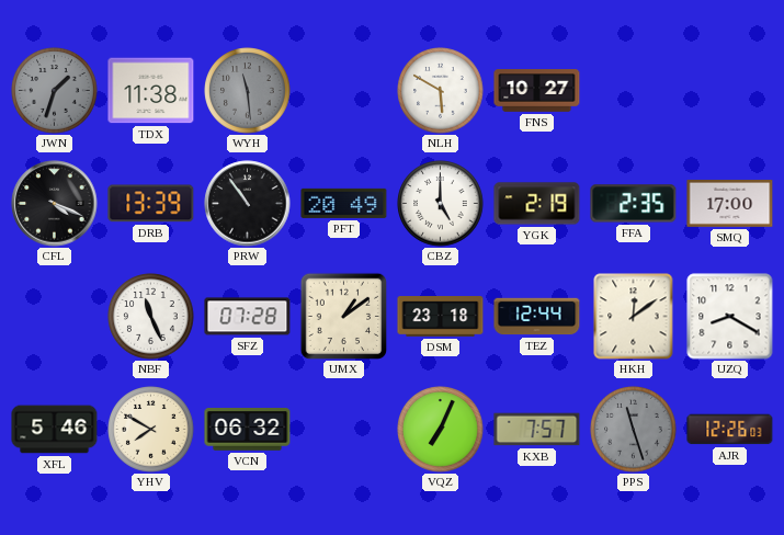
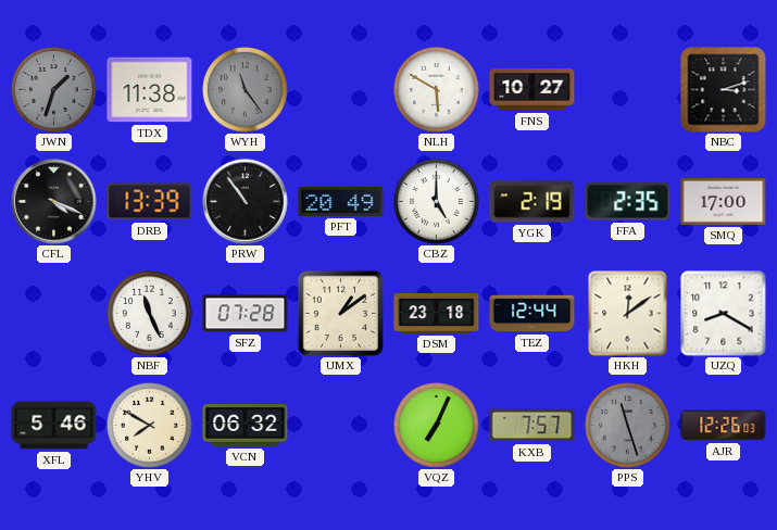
WYH: 11:29 -> 11:24
NBC: none -> 3:12
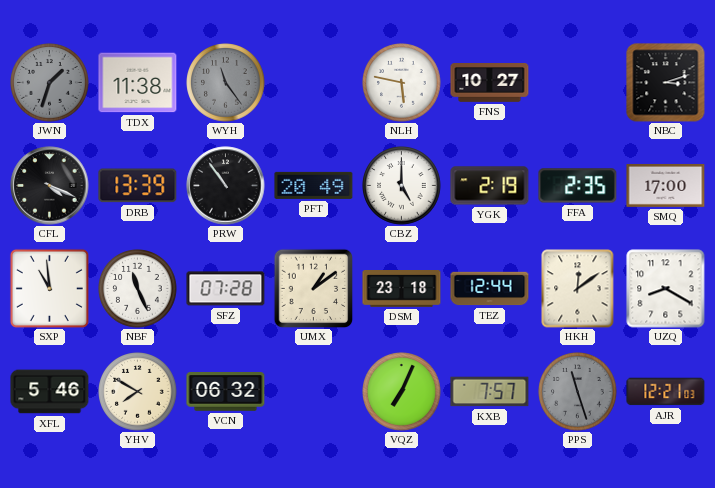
NLH: 5:50 -> 5:47
SXP: none -> 10:59
AJR: 12:26 -> 12:21
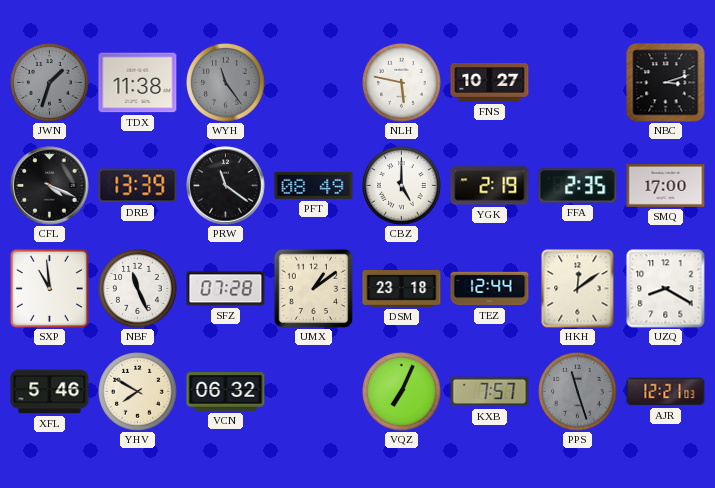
PRW: 10:54 -> 11:21
PFT: 20:49 -> 08:49
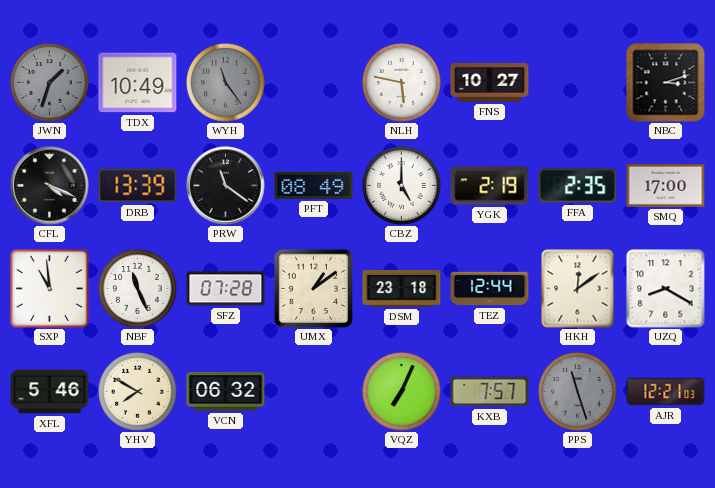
TDX: 11:38 -> 10:49
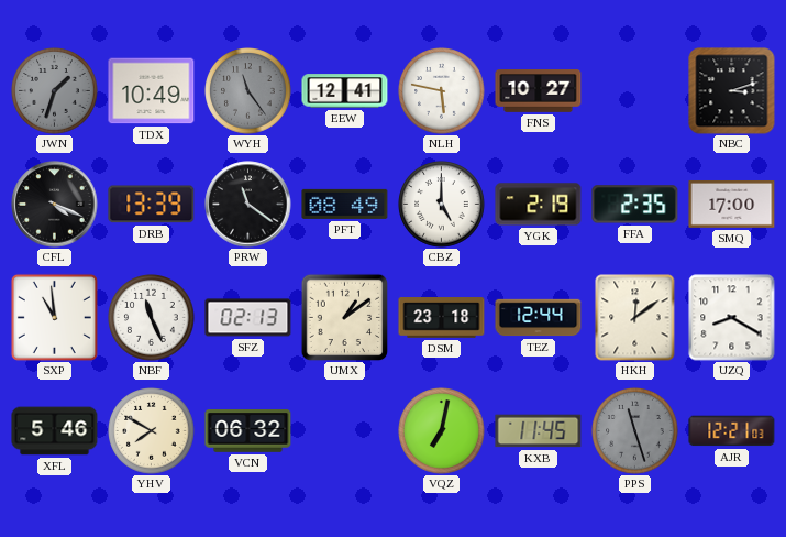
EEW: none -> 12:41
SFZ: 07:28 -> 02:13
VQZ: 7:04 -> 7:02
KXB: 7:57 -> 11:45
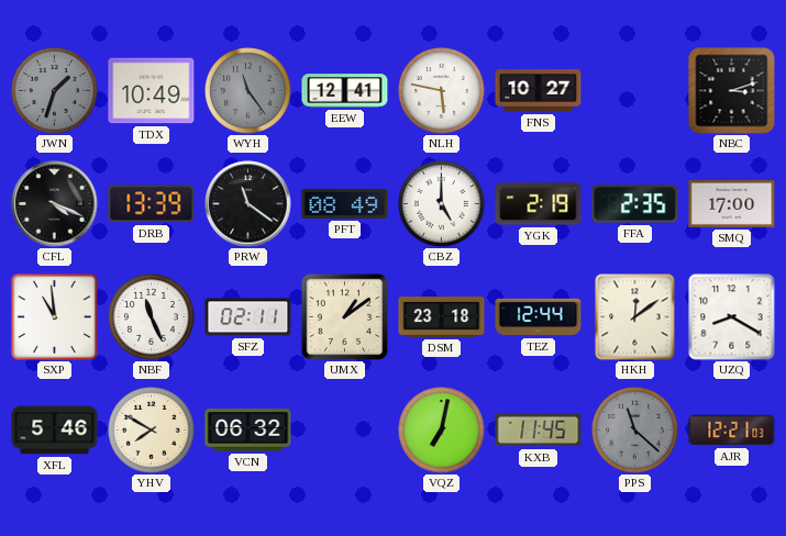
SFZ: 02:13 -> 02:11
PPS: 11:27 -> 11:22
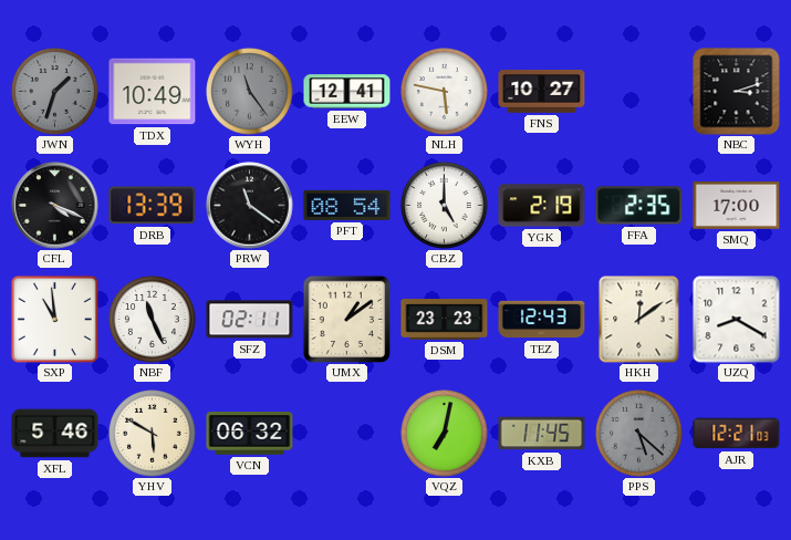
PFT: 08:49 -> 08:54
DSM: 23:18 -> 23:23
TEZ: 12:44 -> 12:43
YHV: 7:50 -> 5:50
PPS: 11:22 -> 5:22
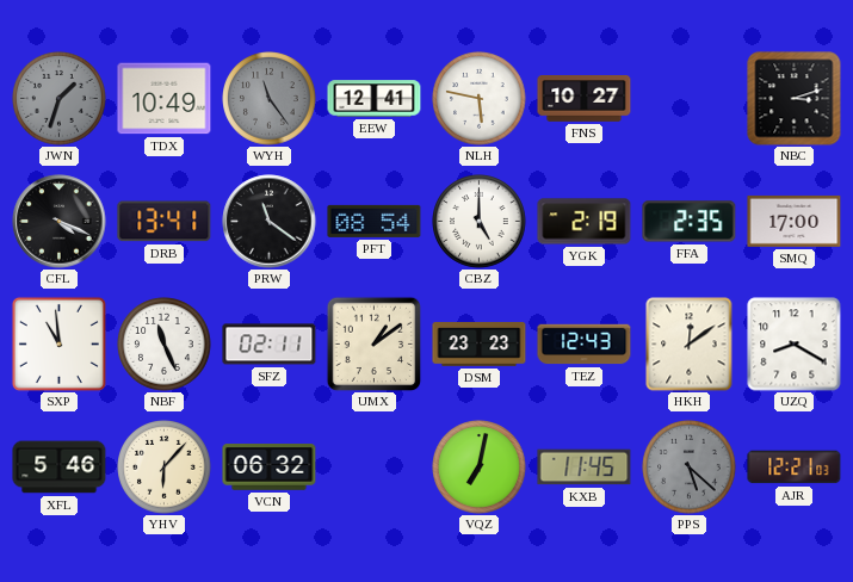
DRB: 13:39 -> 13:41
YHV: 5:50 -> 6:07
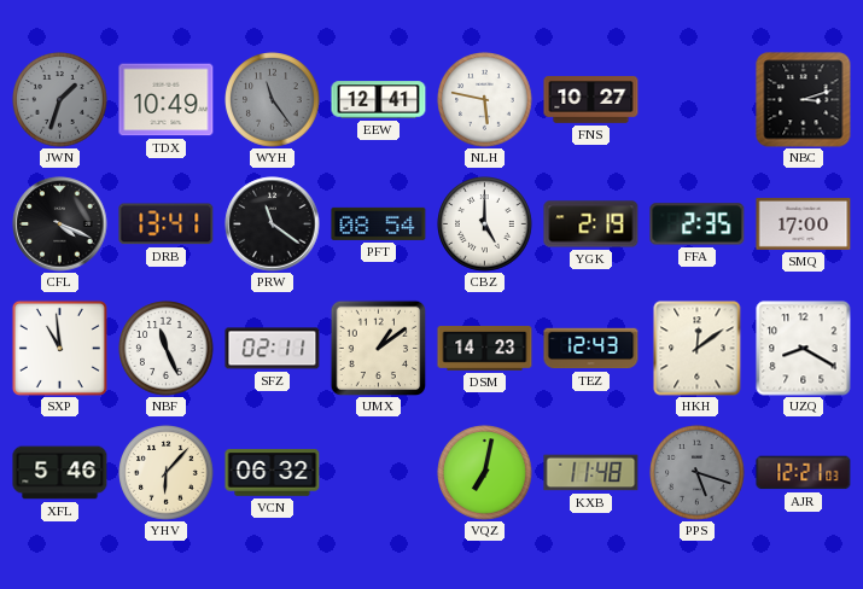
DSM: 23:23 -> 14:23
KXB: 11:45 -> 11:48
PPS: 5:22 -> 5:18
